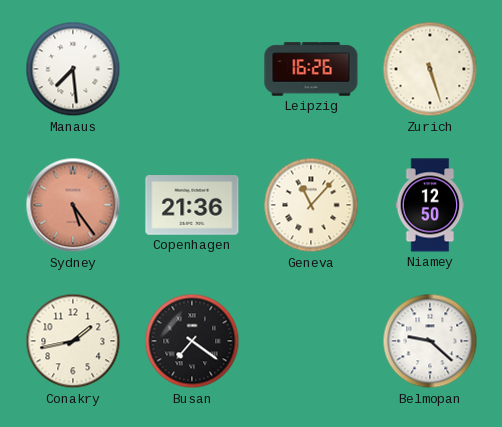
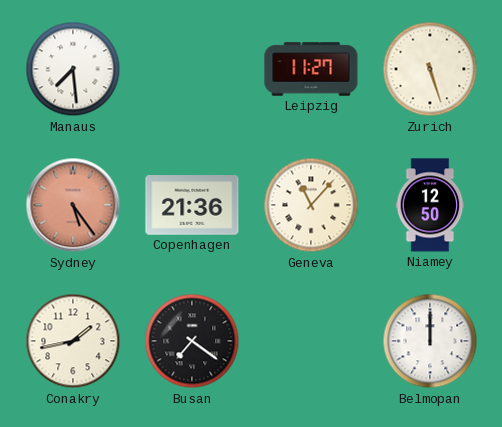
Leipzig: 16:26 -> 11:27
Belmopan: 9:22 -> 12:00
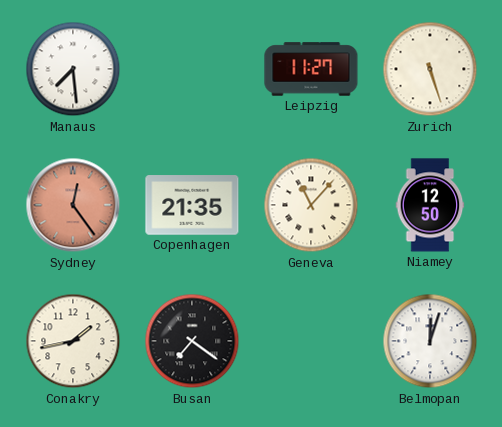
Sydney: 5:24 -> 12:24
Copenhagen: 21:36 -> 21:35
Belmopan: 12:00 -> 12:03
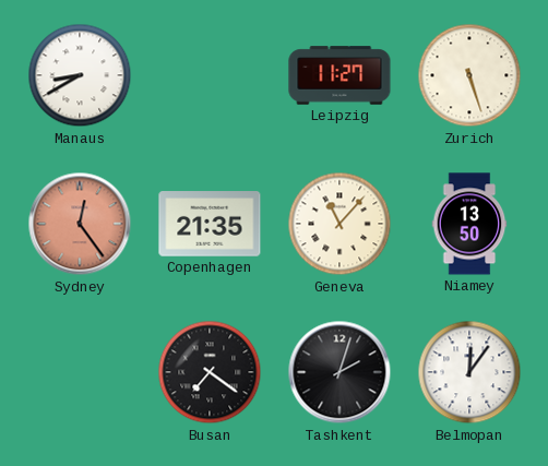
Manaus: 7:29 -> 8:40
Niamey: 12:50 -> 13:50
Conakry: 1:43 -> none
Tashkent: none -> 2:03
Belmopan: 12:03 -> 12:06
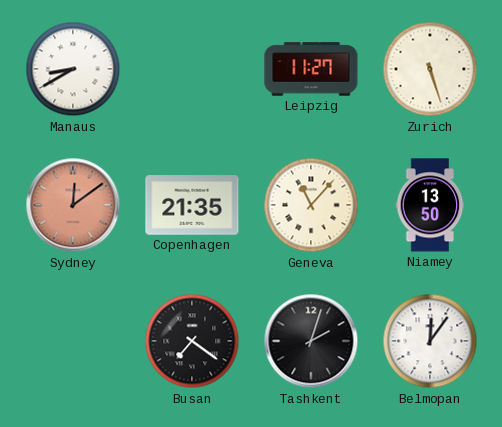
Sydney: 12:24 -> 12:09
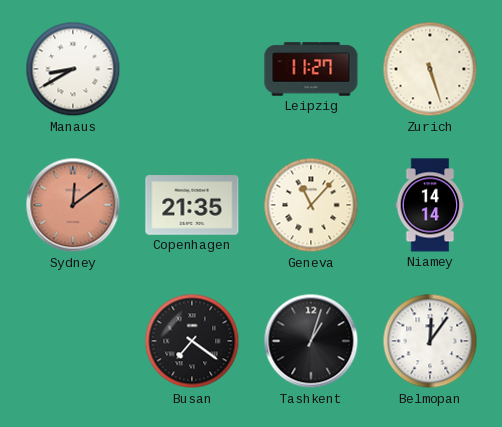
Niamey: 13:50 -> 14:14
Tashkent: 2:03 -> 1:03
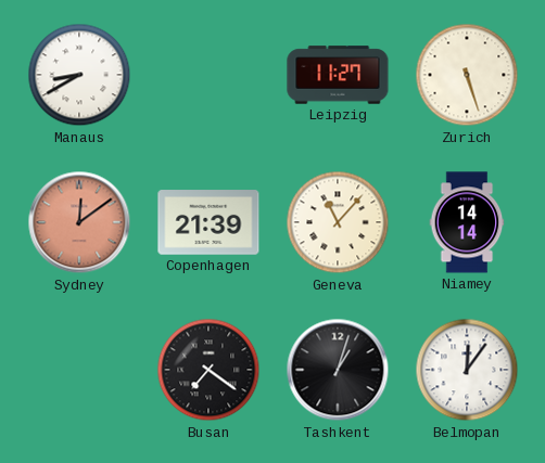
Copenhagen: 21:35 -> 21:39
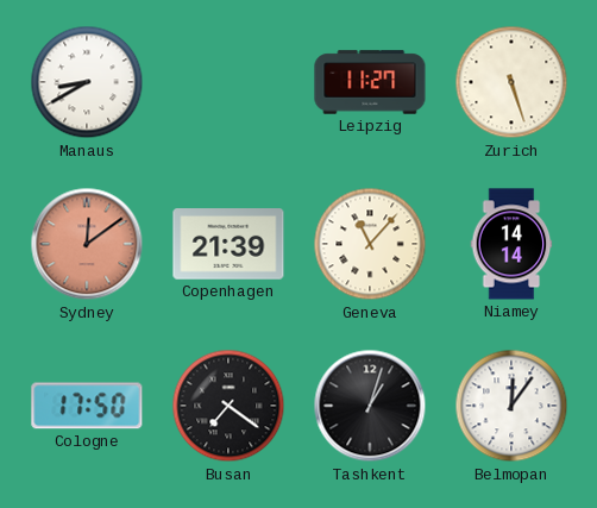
Cologne: none -> 17:50
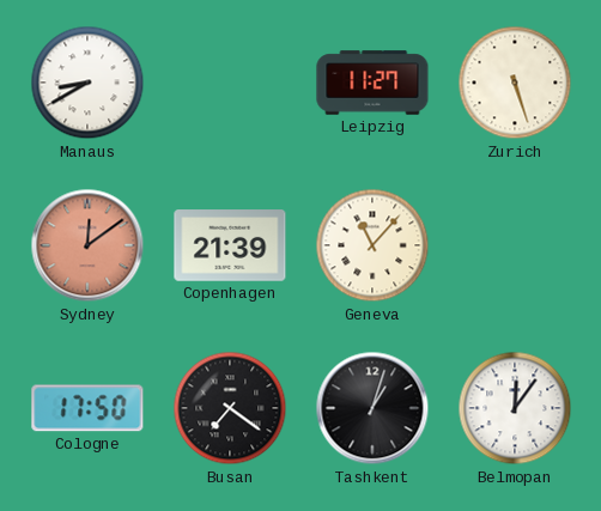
Niamey: 14:14 -> none
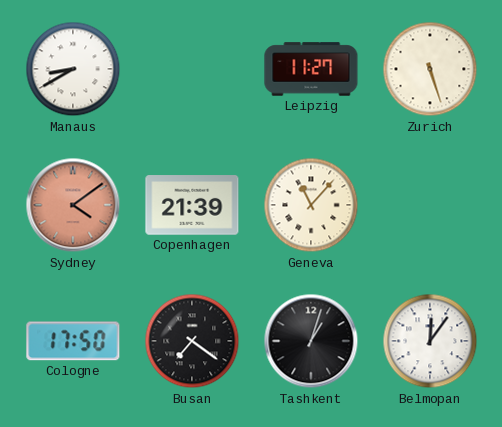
Sydney: 12:09 -> 4:09
